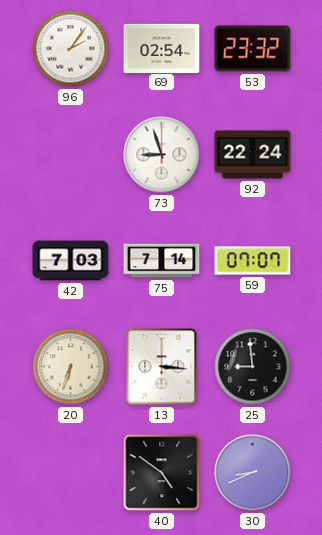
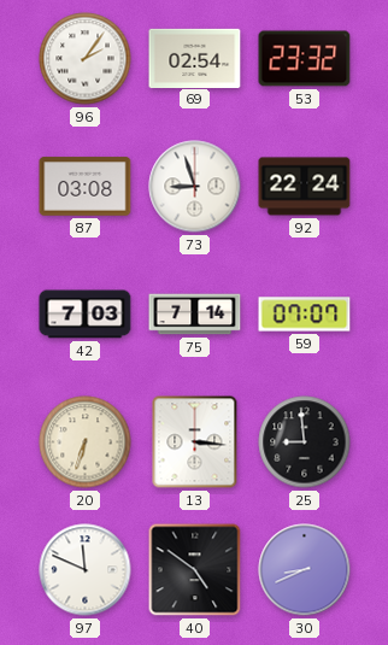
87: none -> 03:08
97: none -> 11:49
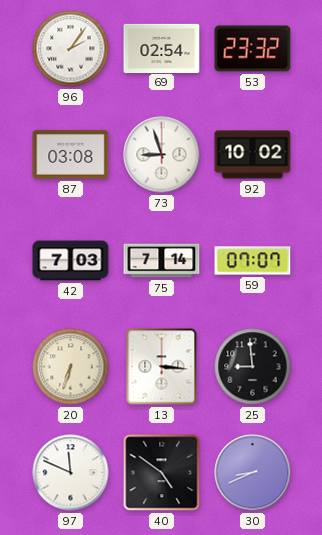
92: 22:24 -> 10:02
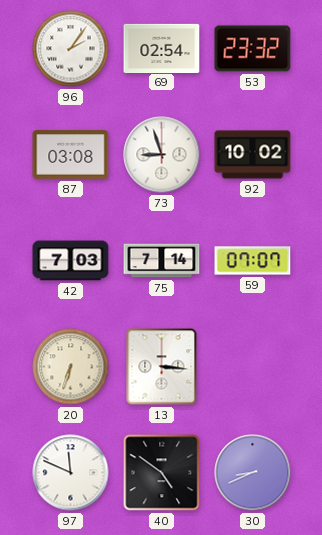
25: 8:59 -> none
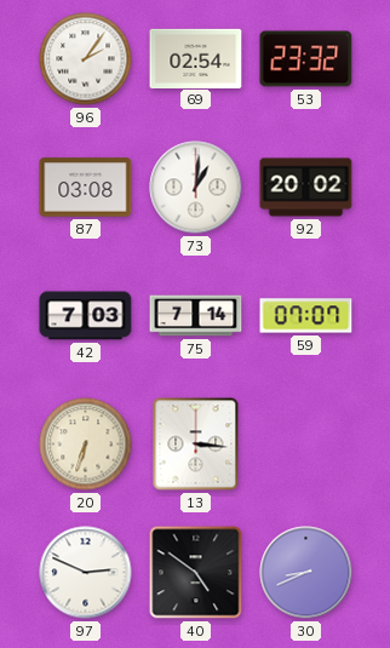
73: 8:57 -> 1:01
92: 10:02 -> 20:02
97: 11:49 -> 2:49
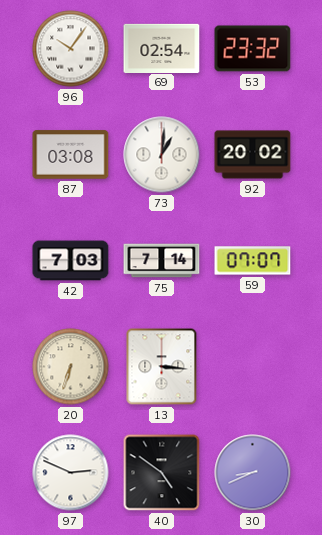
96: 2:06 -> 10:06
